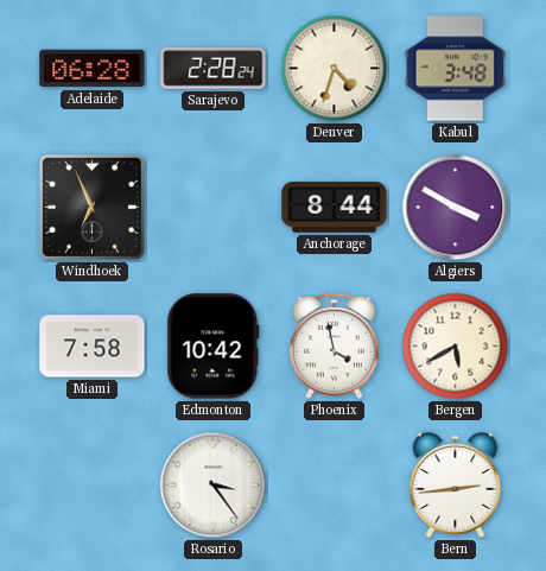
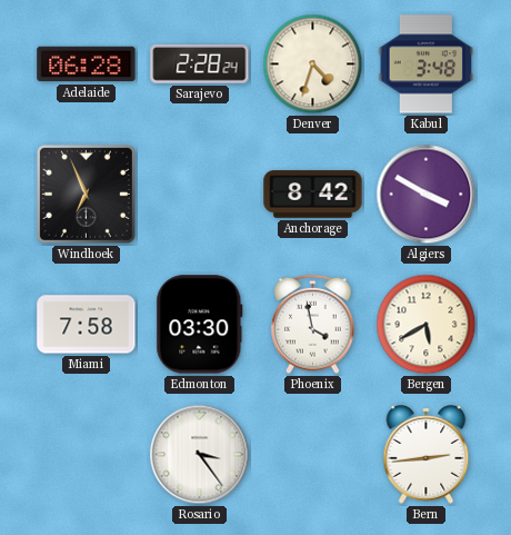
Anchorage: 8:44 -> 8:42
Edmonton: 10:42 -> 03:30
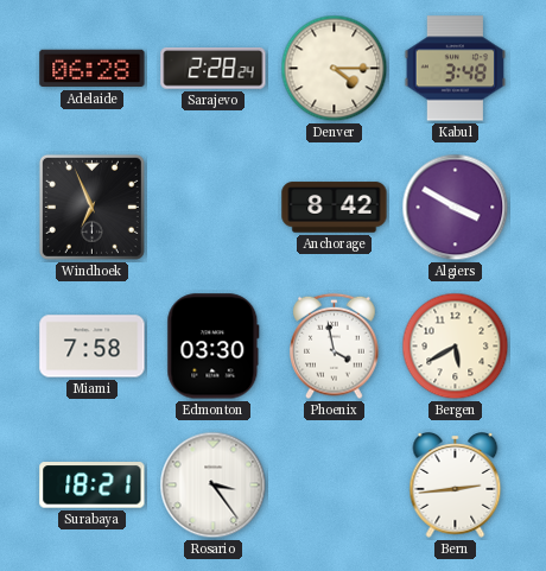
Denver: 4:33 -> 4:15
Surabaya: none -> 18:21
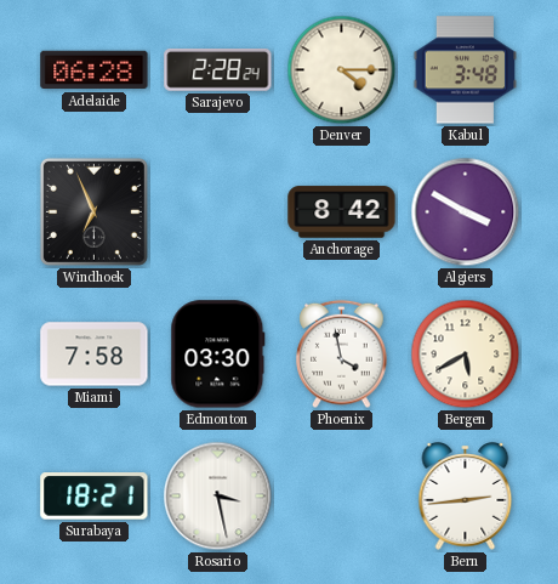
Rosario: 3:24 -> 3:28
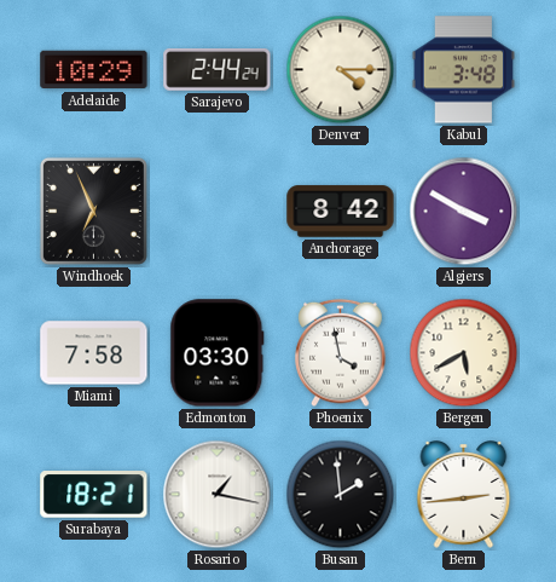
Adelaide: 06:28 -> 10:29
Sarajevo: 2:28 -> 2:44
Rosario: 3:28 -> 1:17
Busan: none -> 1:59
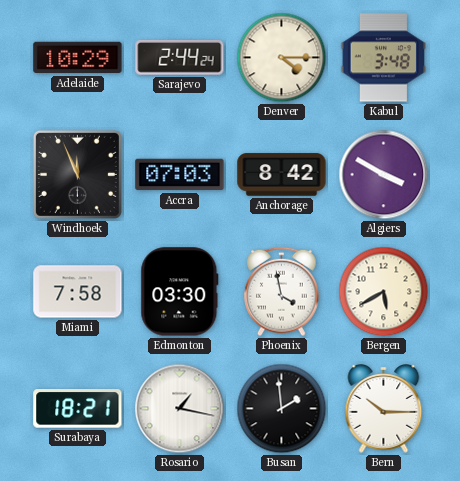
Windhoek: 6:56 -> 11:56
Accra: none -> 07:03
Bern: 2:44 -> 10:15
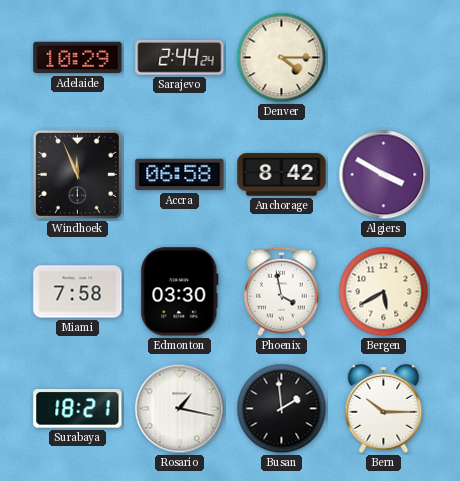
Kabul: 3:48 -> none
Accra: 07:03 -> 06:58
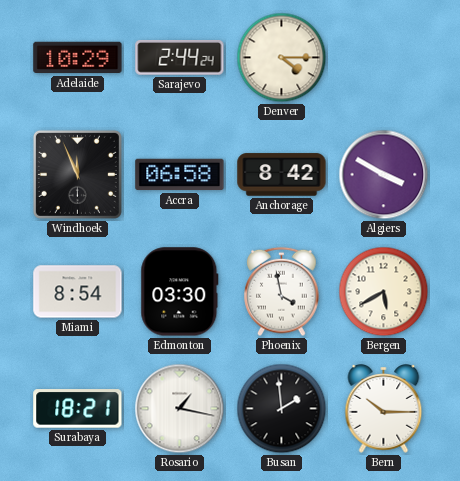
Miami: 7:58 -> 8:54
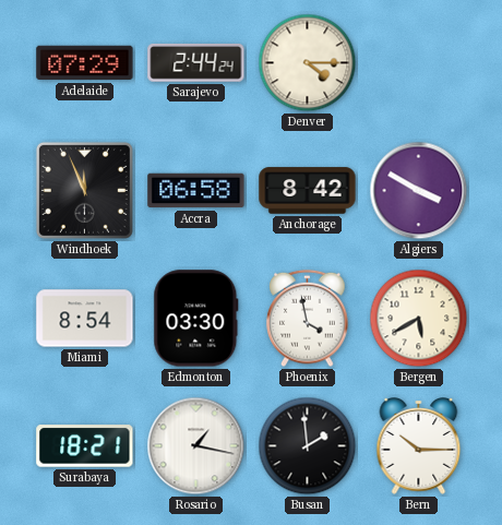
Adelaide: 10:29 -> 07:29
